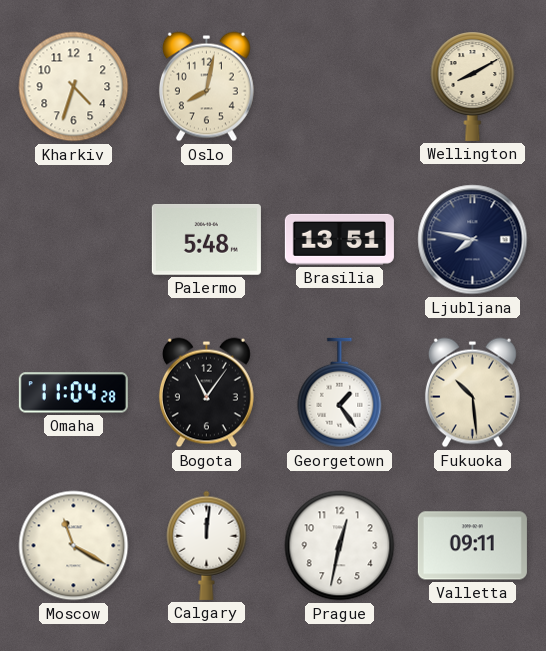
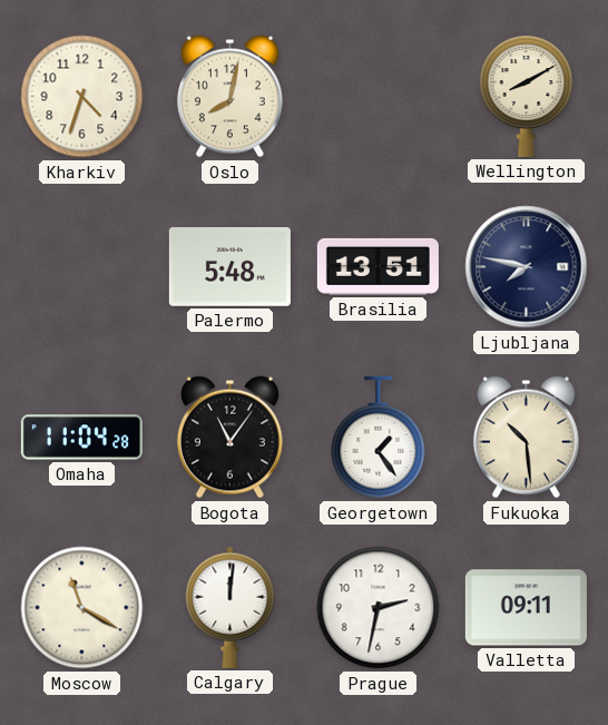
Prague: 12:32 -> 2:32
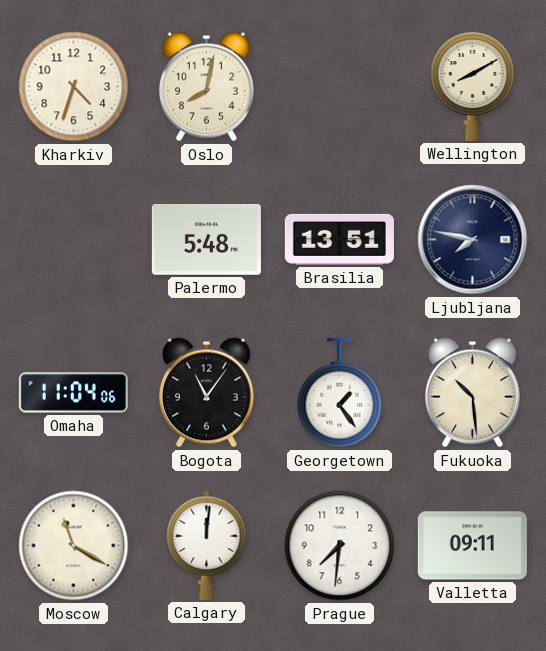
Omaha: 11:04:28 -> 11:04:06
Prague: 2:32 -> 7:31
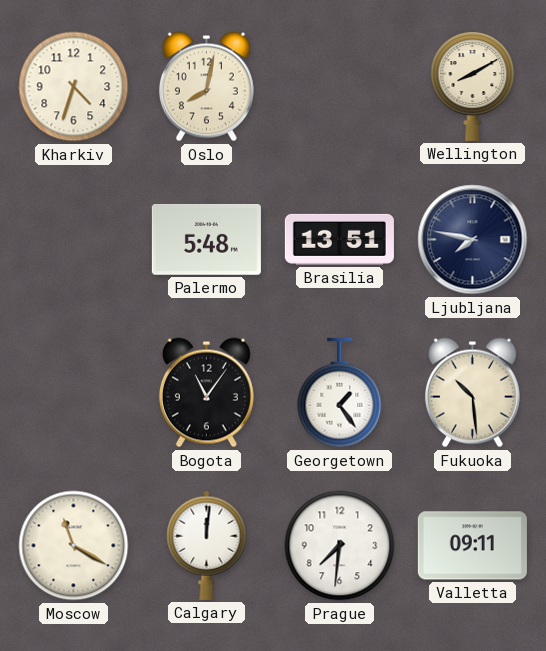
Omaha: 11:04 -> none
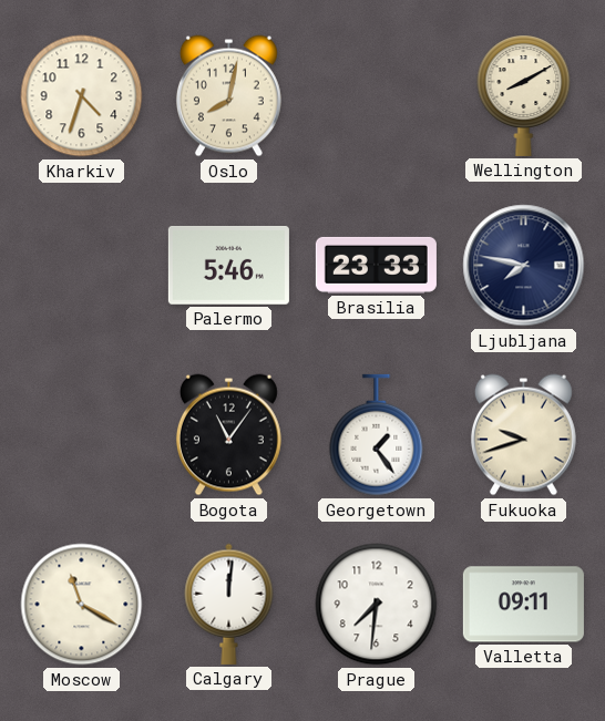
Palermo: 5:48 -> 5:46
Brasilia: 13:51 -> 23:33
Fukuoka: 10:29 -> 9:42
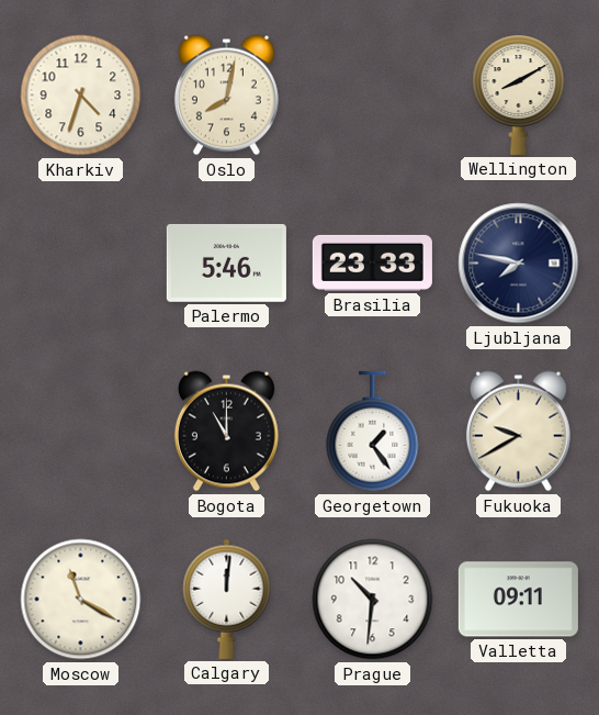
Bogota: 11:06 -> 11:00
Fukuoka: 9:42 -> 9:40
Prague: 7:31 -> 10:31
